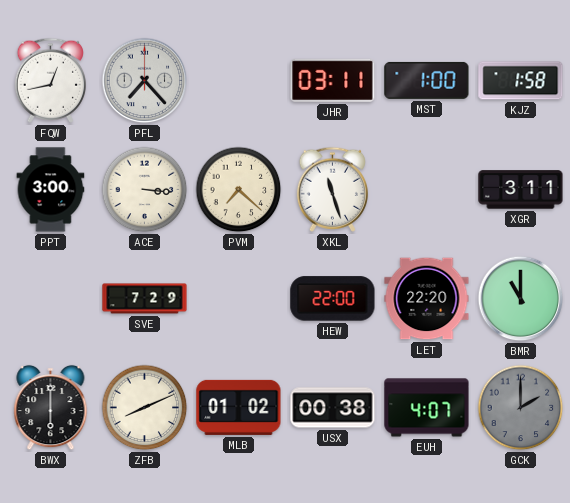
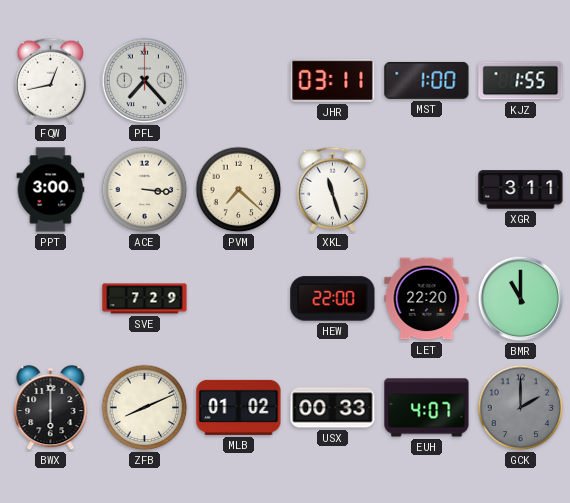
KJZ: 1:58 -> 1:55
USX: 00:38 -> 00:33
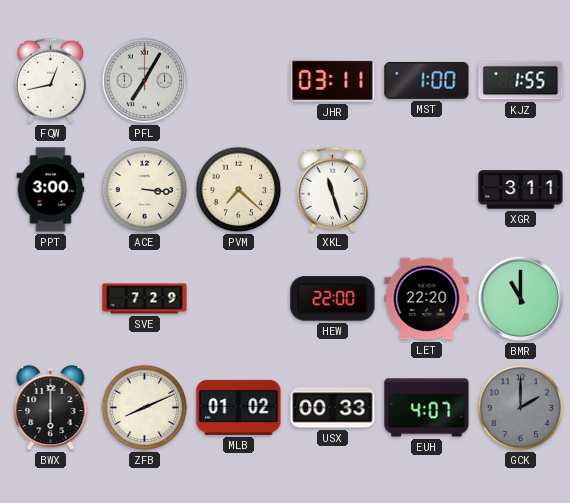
PFL: 7:23 -> 7:05
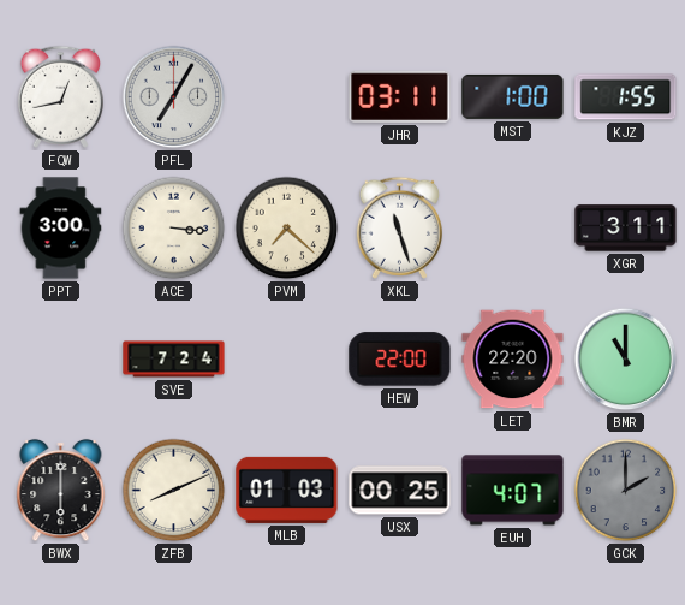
SVE: 7:29 -> 7:24
MLB: 01:02 -> 01:03
USX: 00:33 -> 00:25
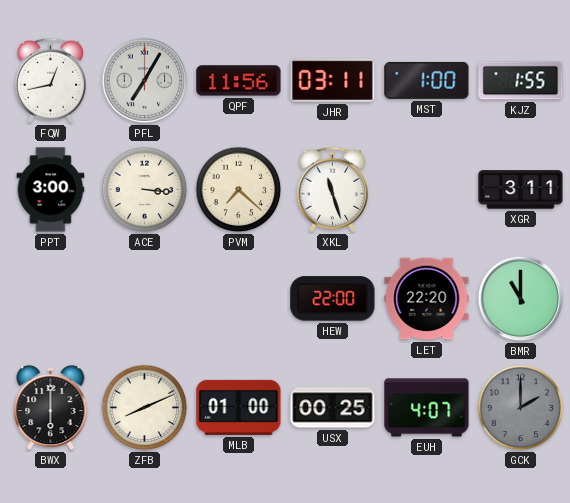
QPF: none -> 11:56
SVE: 7:24 -> none
MLB: 01:03 -> 01:00
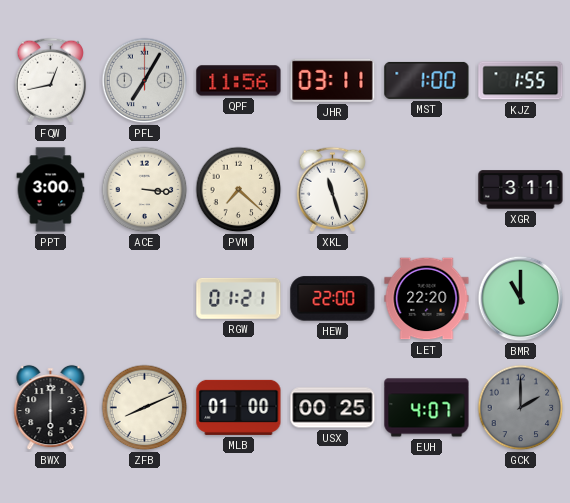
RGW: none -> 01:21
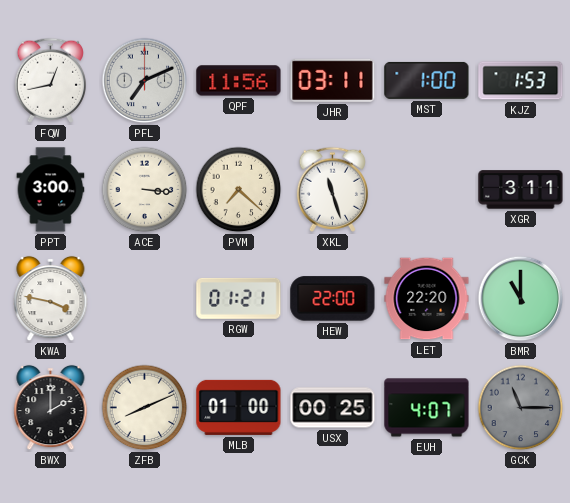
PFL: 7:05 -> 7:11
KJZ: 1:55 -> 1:53
KWA: none -> 3:47
BWX: 6:00 -> 2:00
GCK: 2:00 -> 11:15
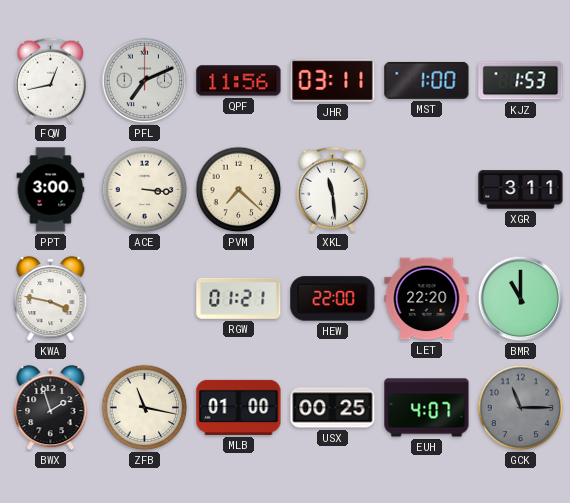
XKL: 11:27 -> 11:29
BWX: 2:00 -> 1:57
ZFB: 8:11 -> 11:17
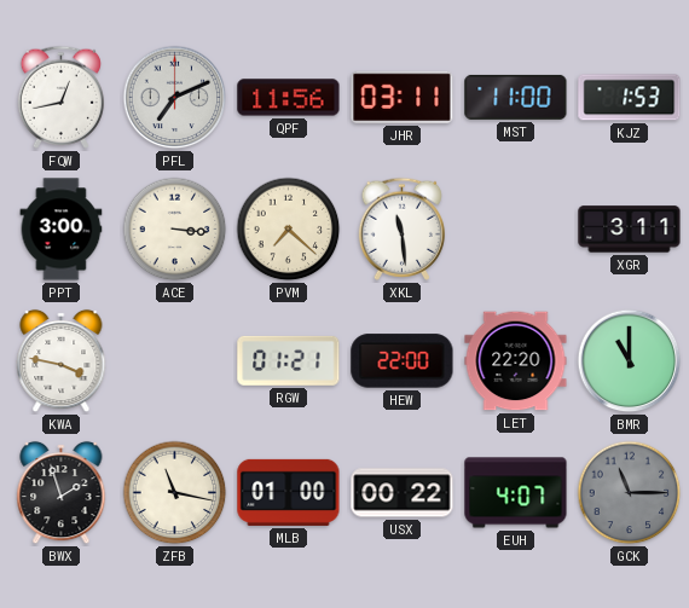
MST: 1:00 -> 11:00
USX: 00:25 -> 00:22
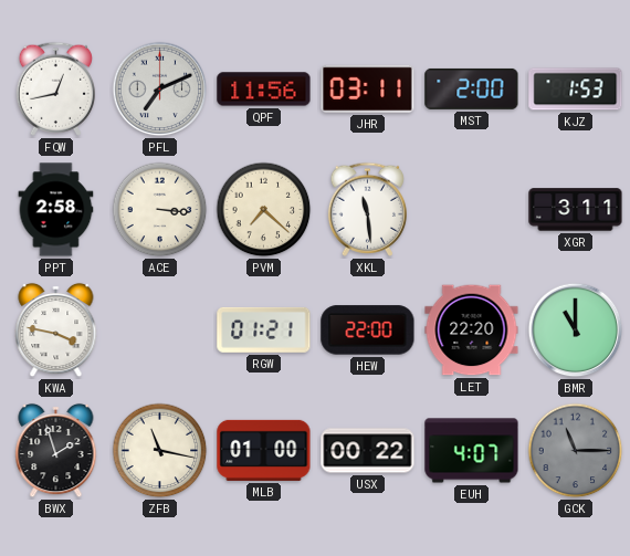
MST: 11:00 -> 2:00
PPT: 3:00 -> 2:58
